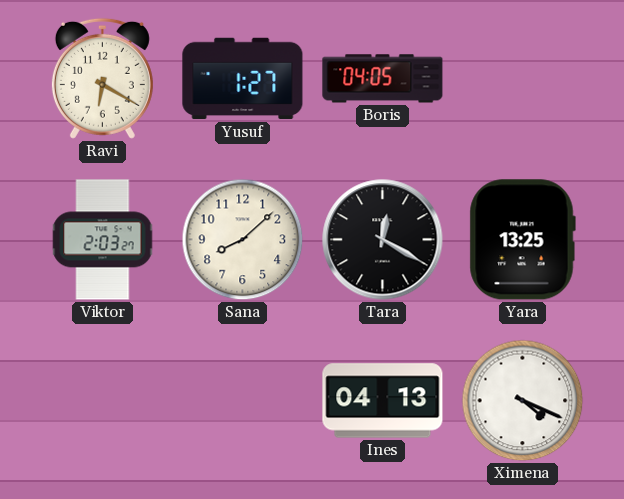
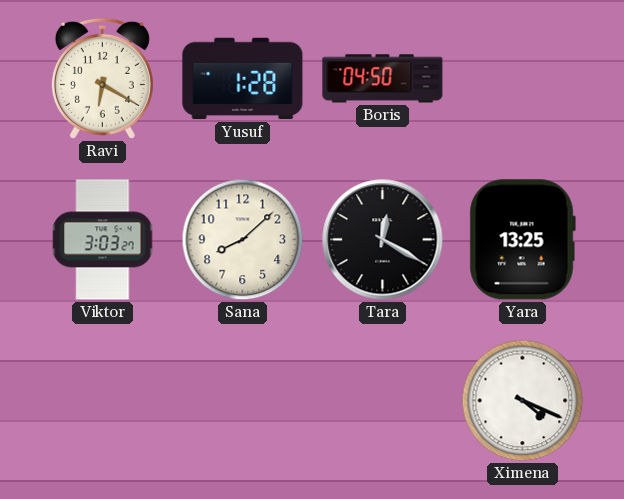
Yusuf: 1:27 -> 1:28
Boris: 04:05 -> 04:50
Viktor: 2:03 -> 3:03
Ines: 04:13 -> none
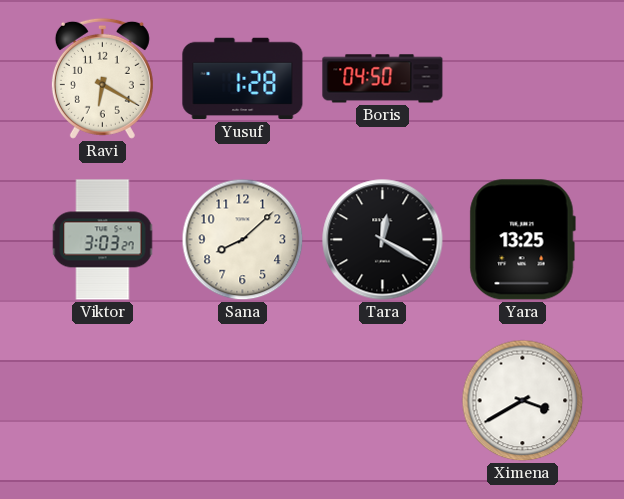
Ximena: 4:19 -> 3:40
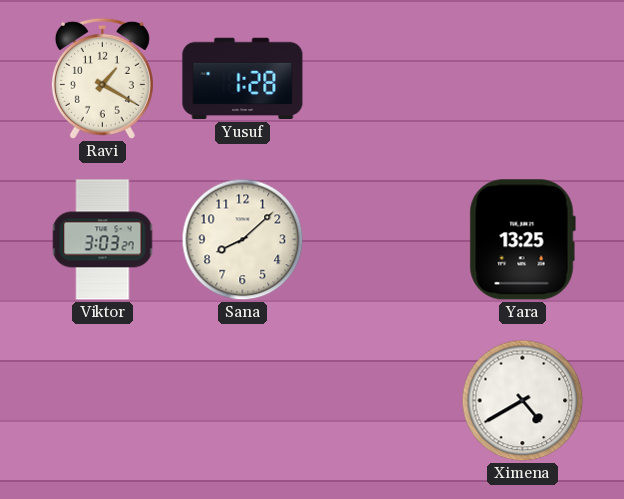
Ravi: 6:20 -> 1:20
Boris: 04:50 -> none
Tara: 12:20 -> none
Ximena: 3:40 -> 4:40
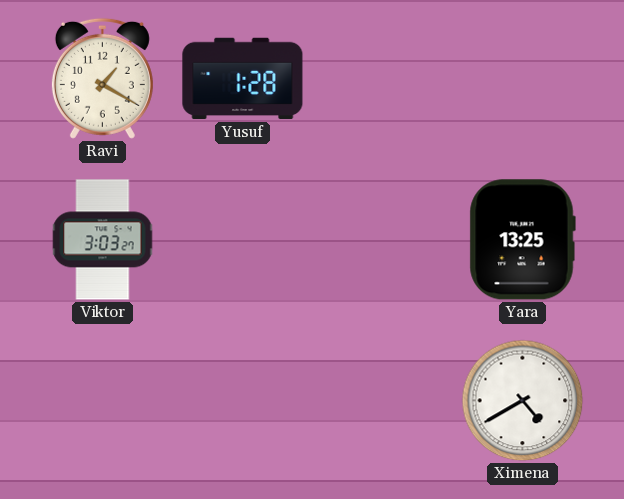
Sana: 8:08 -> none
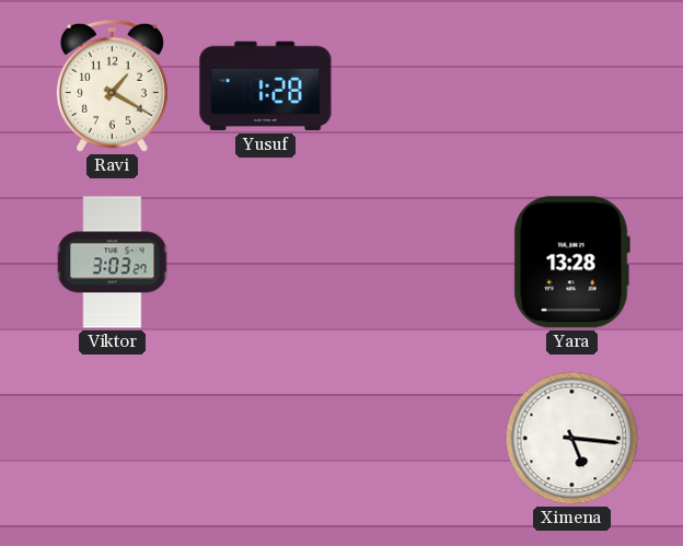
Yara: 13:25 -> 13:28
Ximena: 4:40 -> 5:16
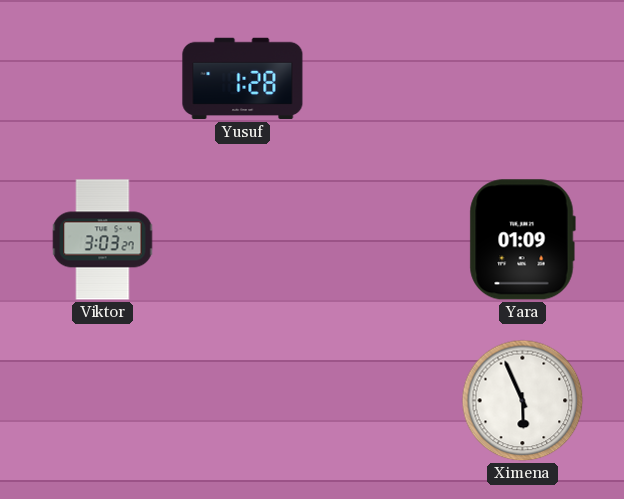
Ravi: 1:20 -> none
Yara: 13:28 -> 01:09
Ximena: 5:16 -> 5:56
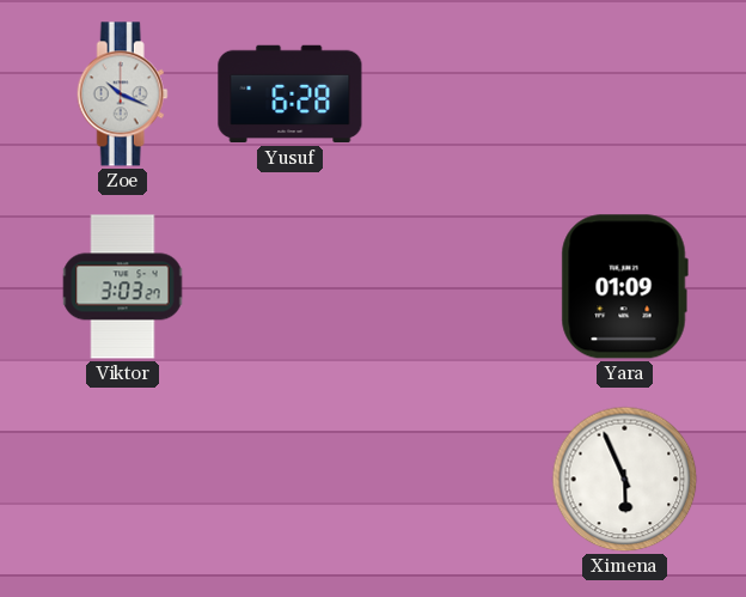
Zoe: none -> 10:19
Yusuf: 1:28 -> 6:28
